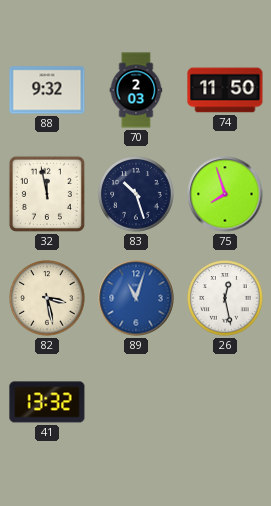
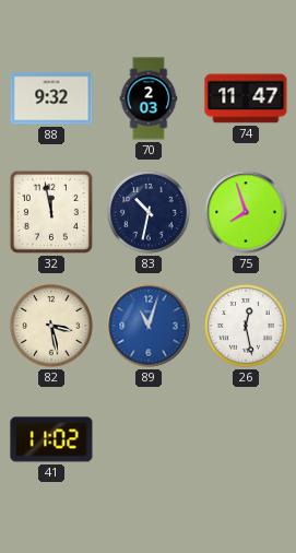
74: 11:50 -> 11:47
83: 10:27 -> 10:32
41: 13:32 -> 11:02
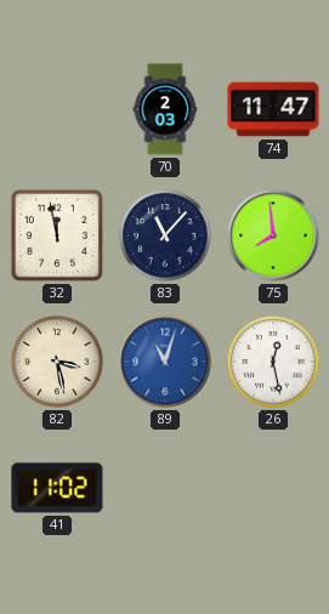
88: 9:32 -> none
83: 10:32 -> 11:07
75: 7:57 -> 7:59
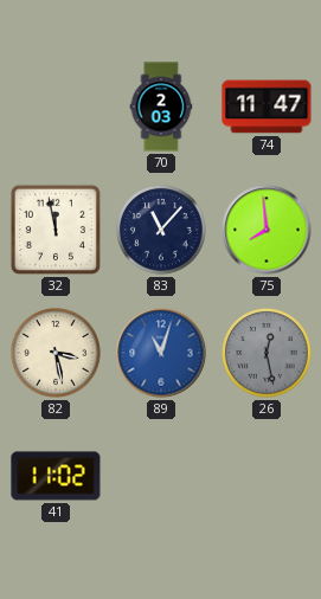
26 dial: white -> grey
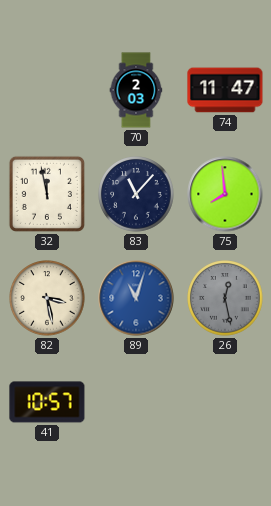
41: 11:02 -> 10:57
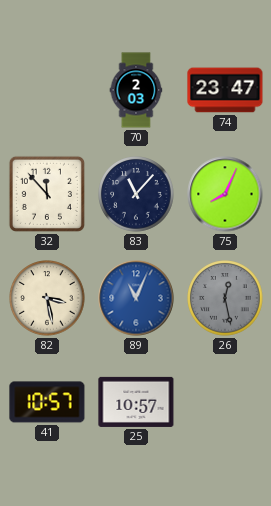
74: 11:47 -> 23:47
32: 11:58 -> 11:53
75: 7:59 -> 8:04
89: 11:03 -> 11:04
25: none -> 10:57
